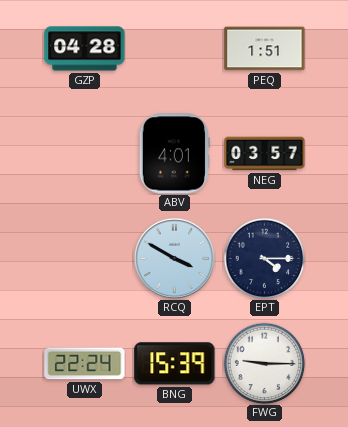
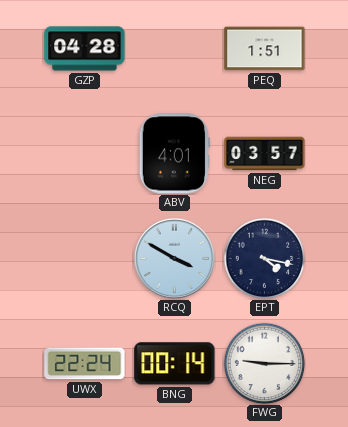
EPT: 4:15 -> 4:17
BNG: 15:39 -> 00:14
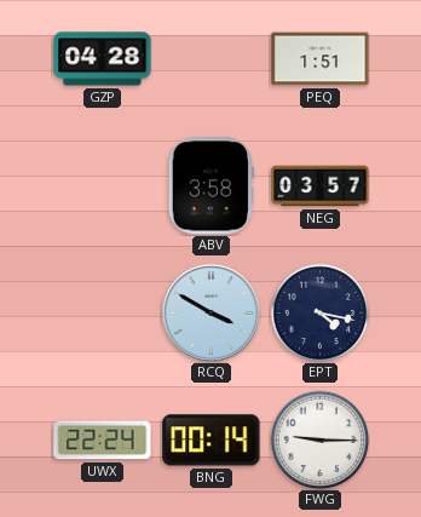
ABV: 4:01 -> 3:58
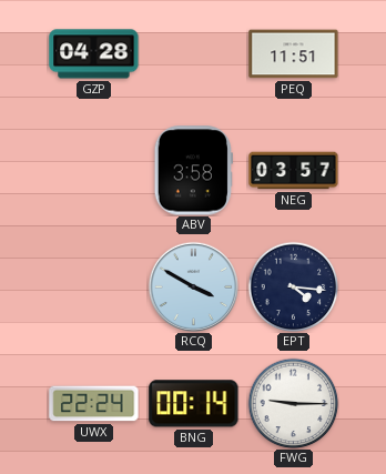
PEQ: 1:51 -> 11:51
EPT: 4:17 -> 4:16
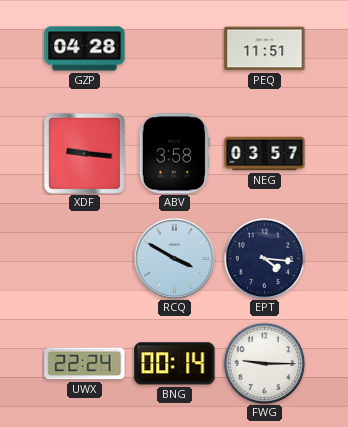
XDF: none -> 9:16
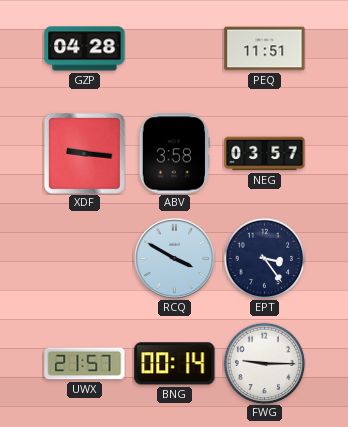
EPT: 4:16 -> 3:24
UWX: 22:24 -> 21:57
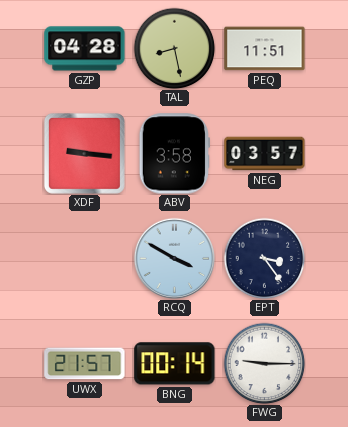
TAL: none -> 8:28
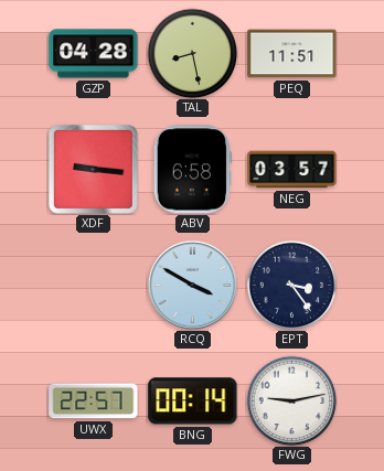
ABV: 3:58 -> 6:58
UWX: 21:57 -> 22:57
FWG: 9:15 -> 9:13
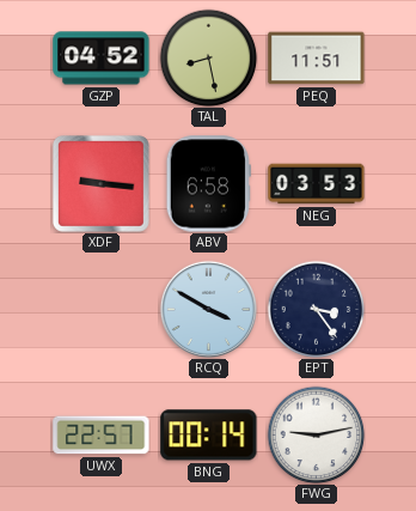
GZP: 04:28 -> 04:52
NEG: 03:57 -> 03:53
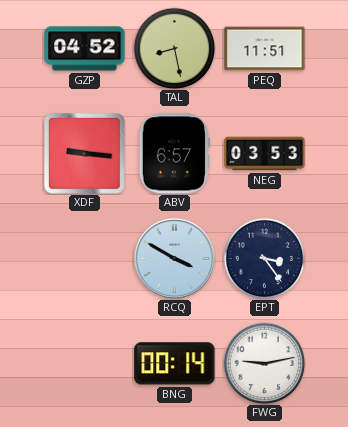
ABV: 6:58 -> 6:57
UWX: 22:57 -> none
